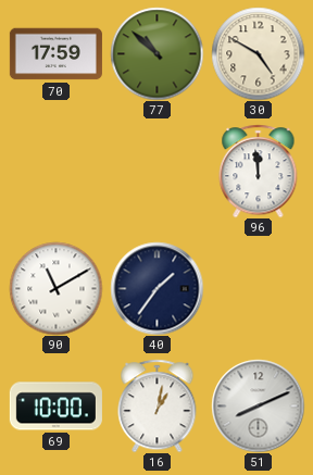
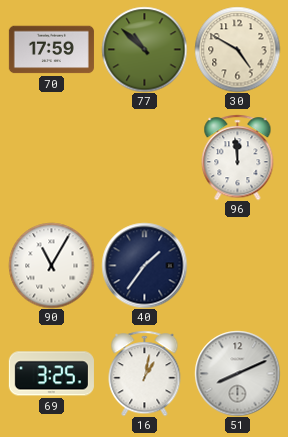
90: 11:10 -> 11:05
69: 10:00 -> 3:25
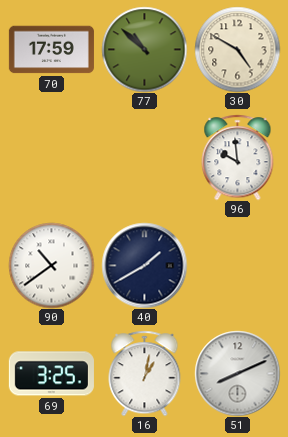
96: 11:59 -> 9:59
90: 11:05 -> 10:39
40: 1:36 -> 1:40
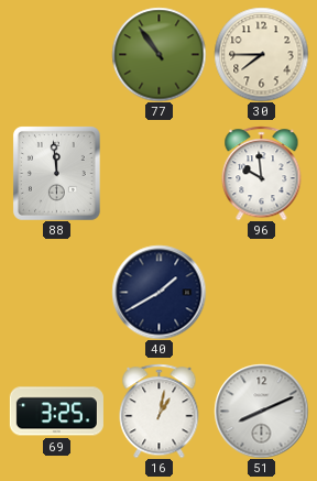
70: 17:59 -> none
77: 10:52 -> 10:54
30: 4:50 -> 7:45
88: none -> 11:59
90: 10:39 -> none
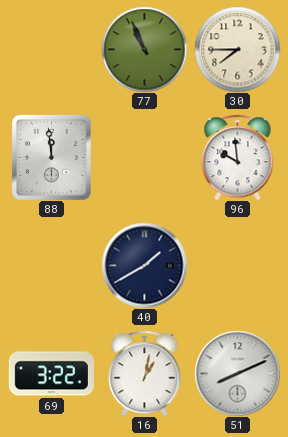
77: 10:54 -> 10:56
69: 3:25 -> 3:22
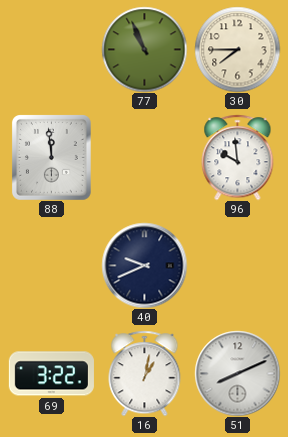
40: 1:40 -> 9:41
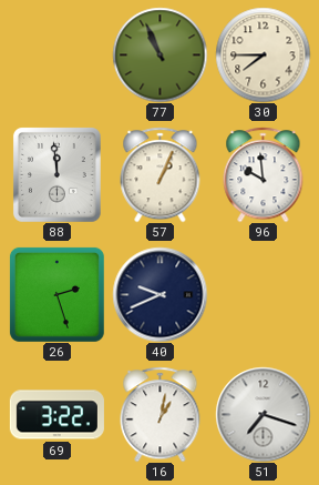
57: none -> 1:04
26: none -> 2:27
51: 8:11 -> 7:18
